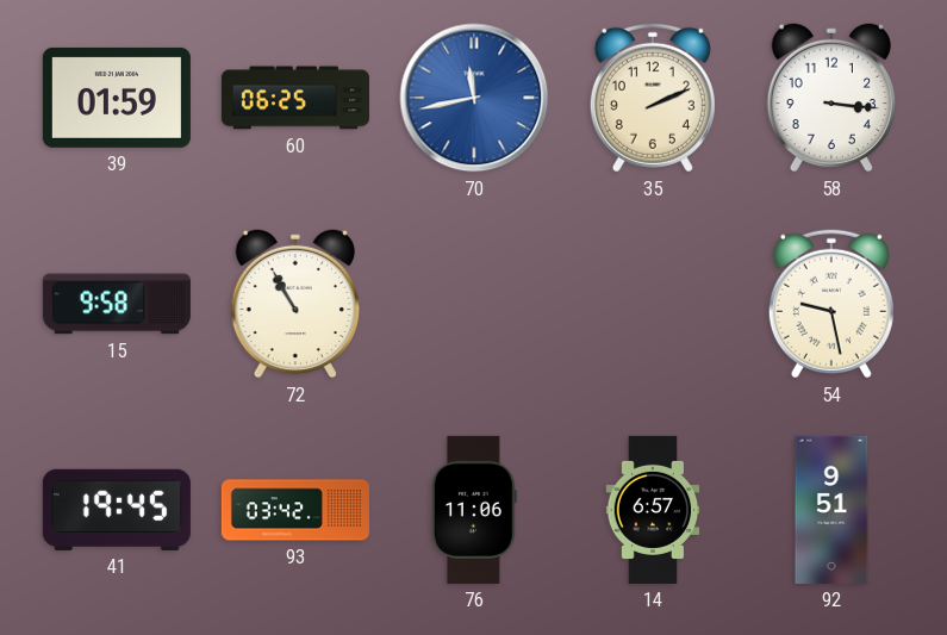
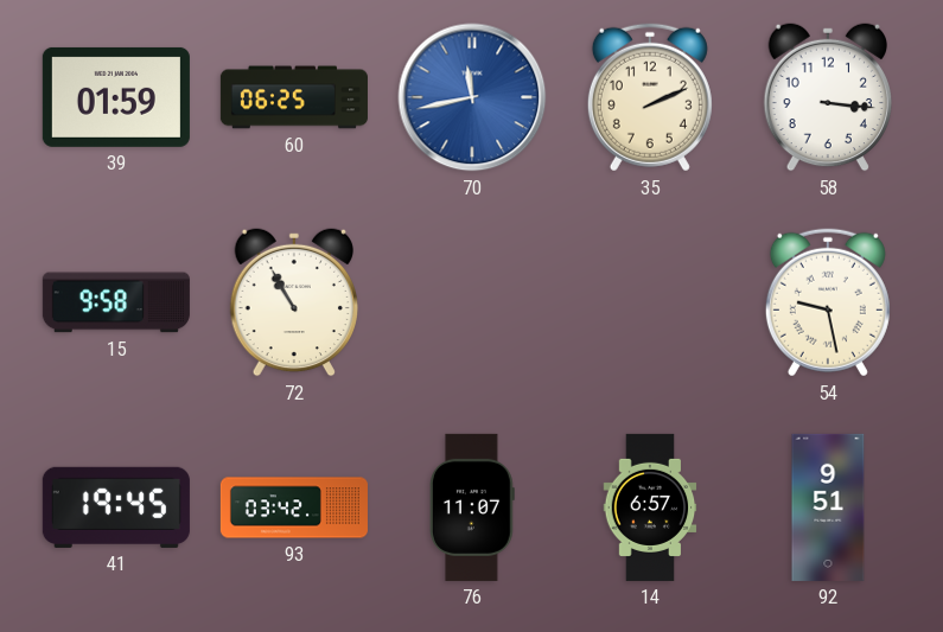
76: 11:06 -> 11:07
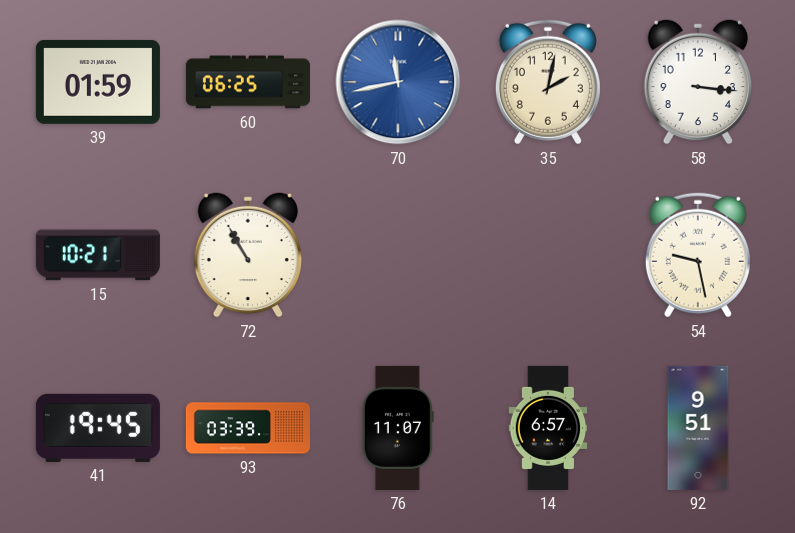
35: 2:11 -> 2:02
15: 9:58 -> 10:21
93: 03:42 -> 03:39
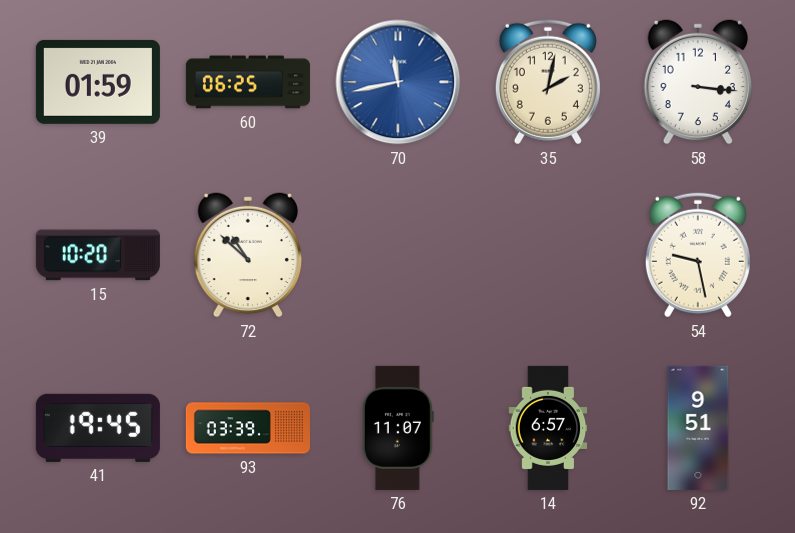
15: 10:21 -> 10:20
72: 10:55 -> 10:52
